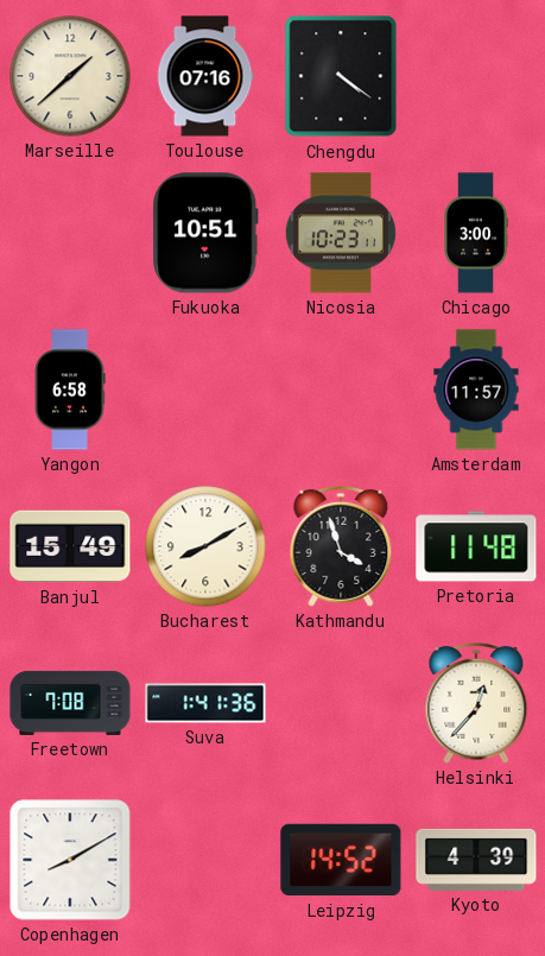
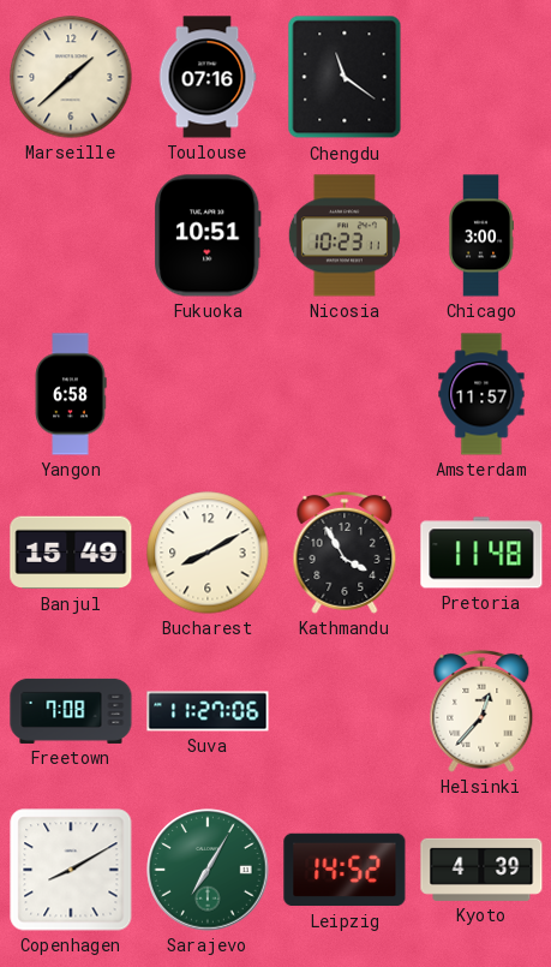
Chengdu: 4:21 -> 11:21
Kathmandu: 3:57 -> 3:55
Suva: 1:41 -> 11:27
Sarajevo: none -> 7:05
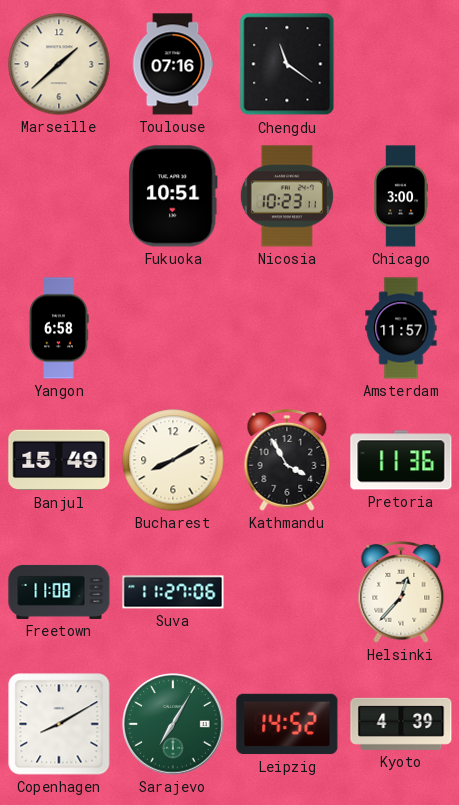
Pretoria: 11:48 -> 11:36
Freetown: 7:08 -> 11:08
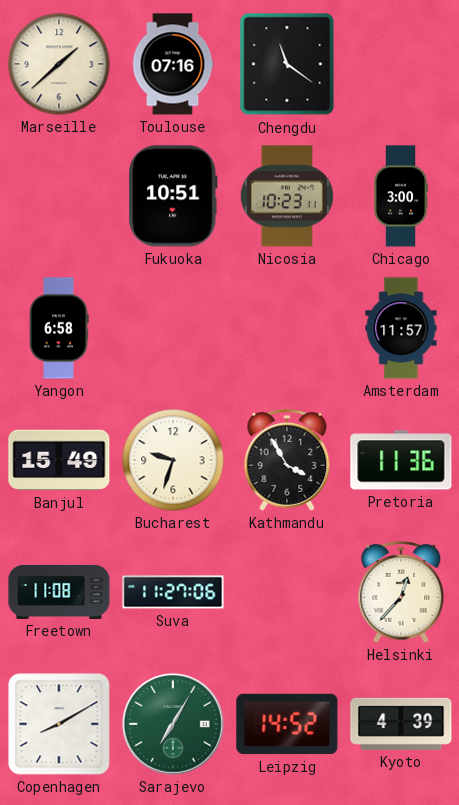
Bucharest: 8:10 -> 9:33
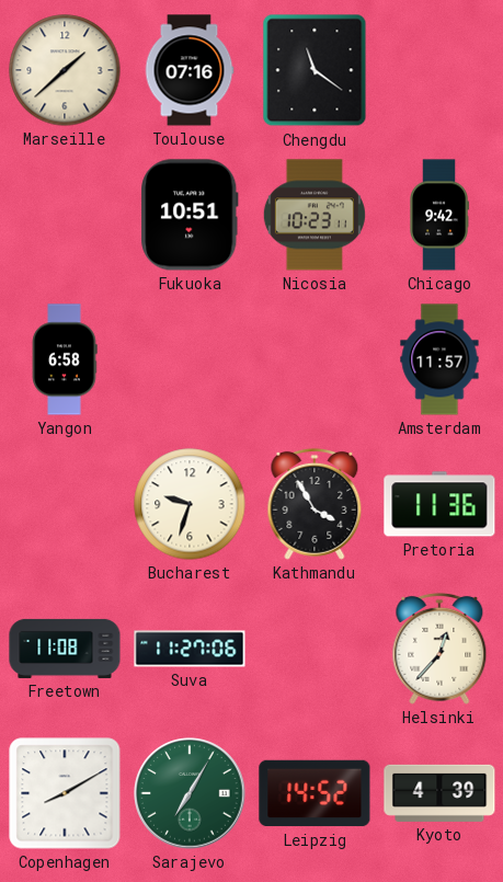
Chicago: 3:00 -> 9:42
Banjul: 15:49 -> none
